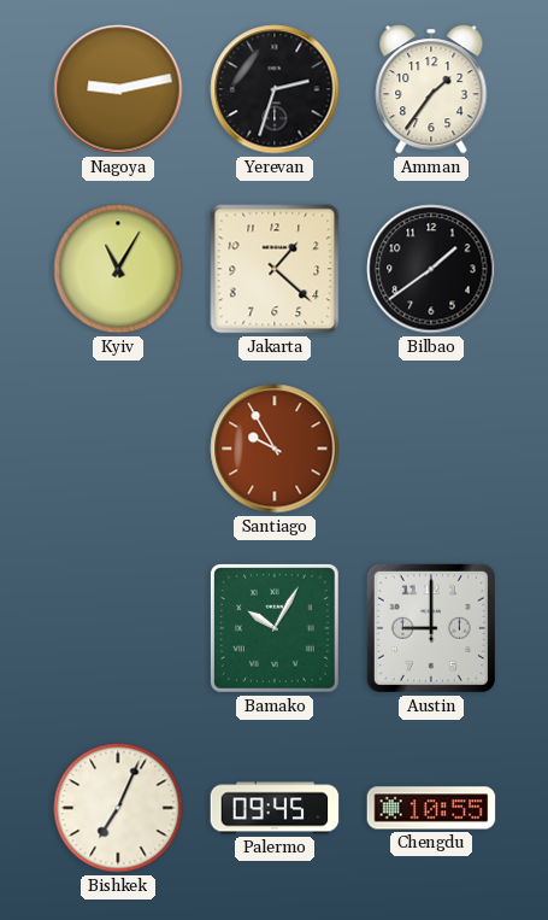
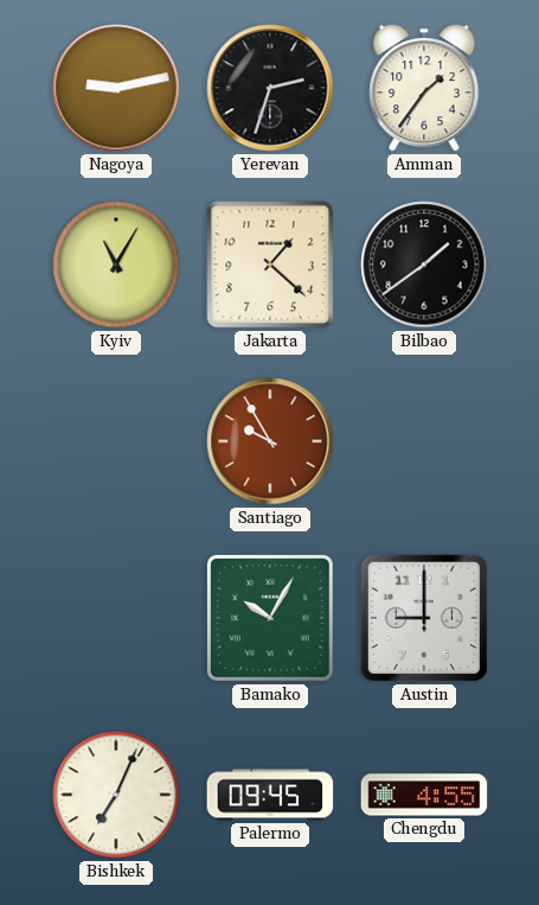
Chengdu: 10:55 -> 4:55
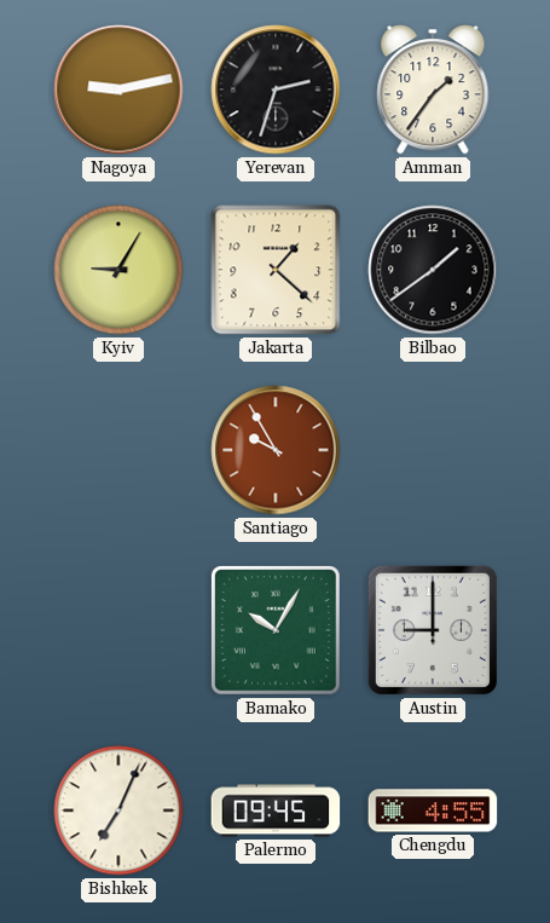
Kyiv: 11:05 -> 9:05
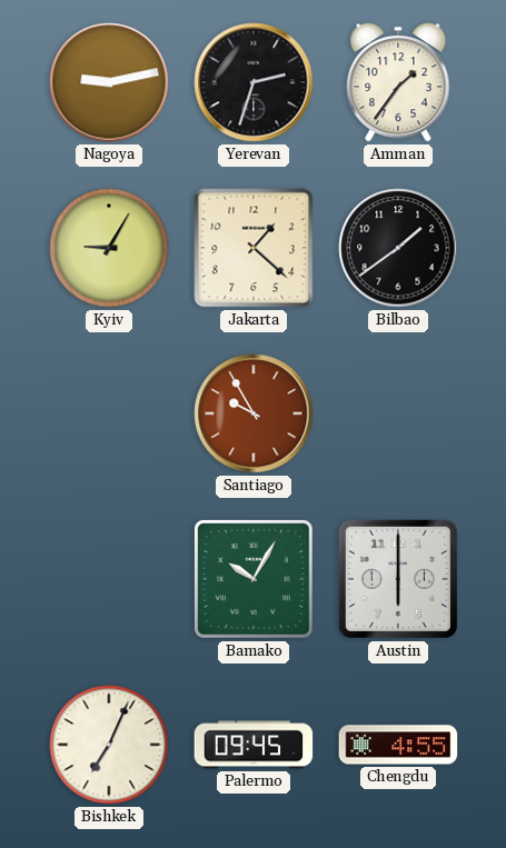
Austin: 9:00 -> 6:00
